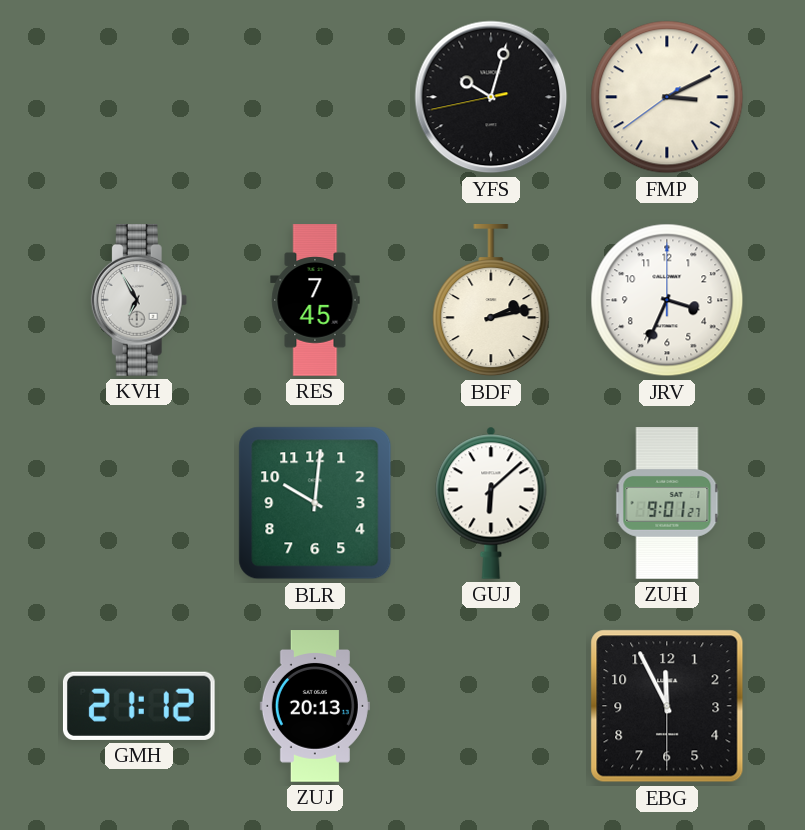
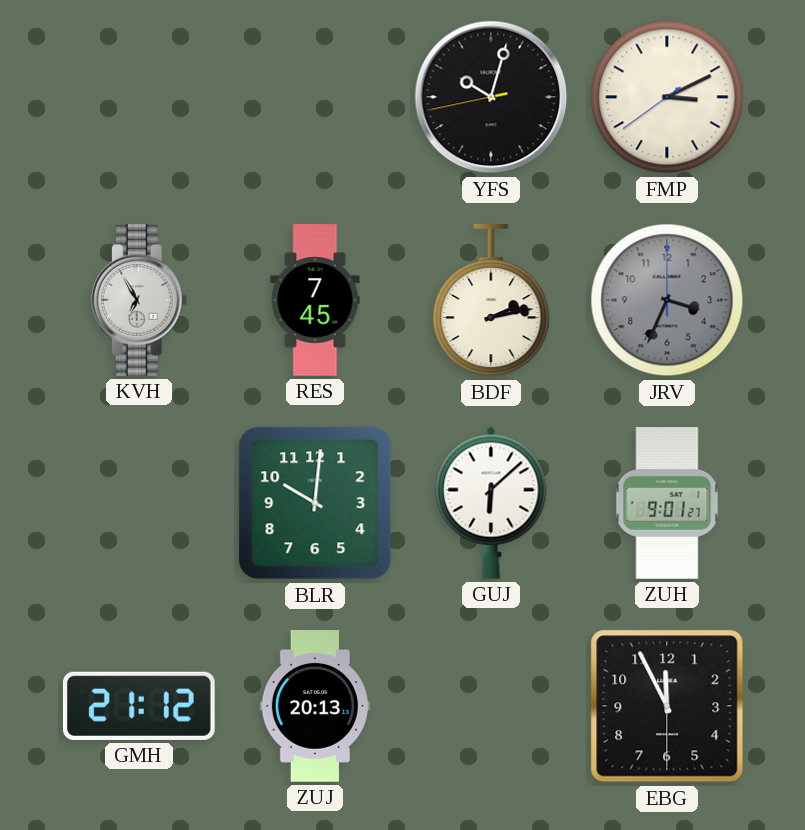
JRV dial: white -> grey
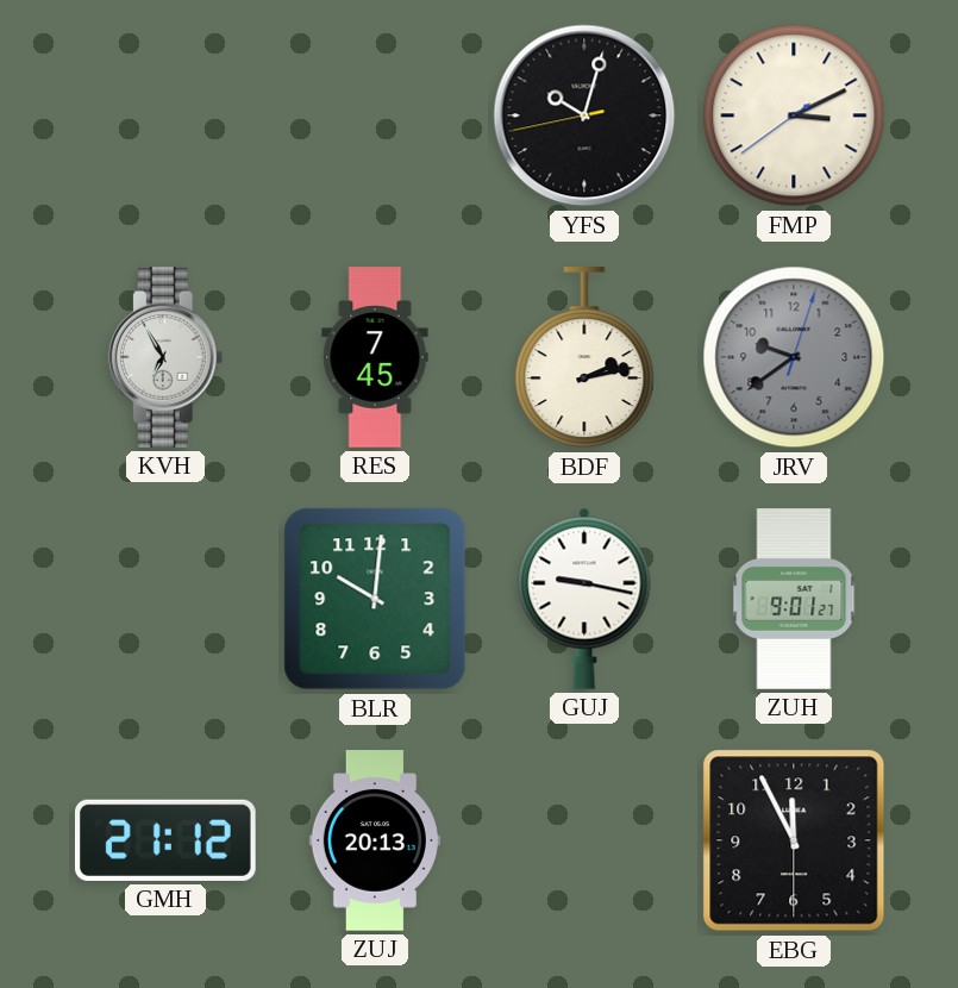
JRV: 3:34 -> 9:39
GUJ: 6:08 -> 9:17
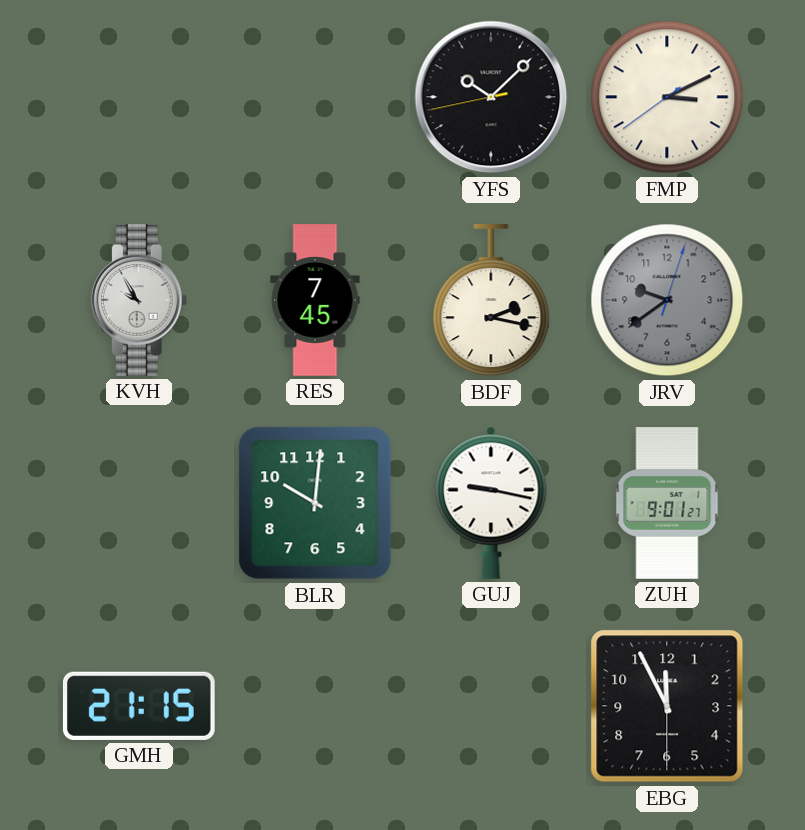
YFS: 10:02 -> 10:07
KVH: 6:55 -> 9:55
BDF: 2:13 -> 2:17
GMH: 21:12 -> 21:15
ZUJ: 20:13 -> none
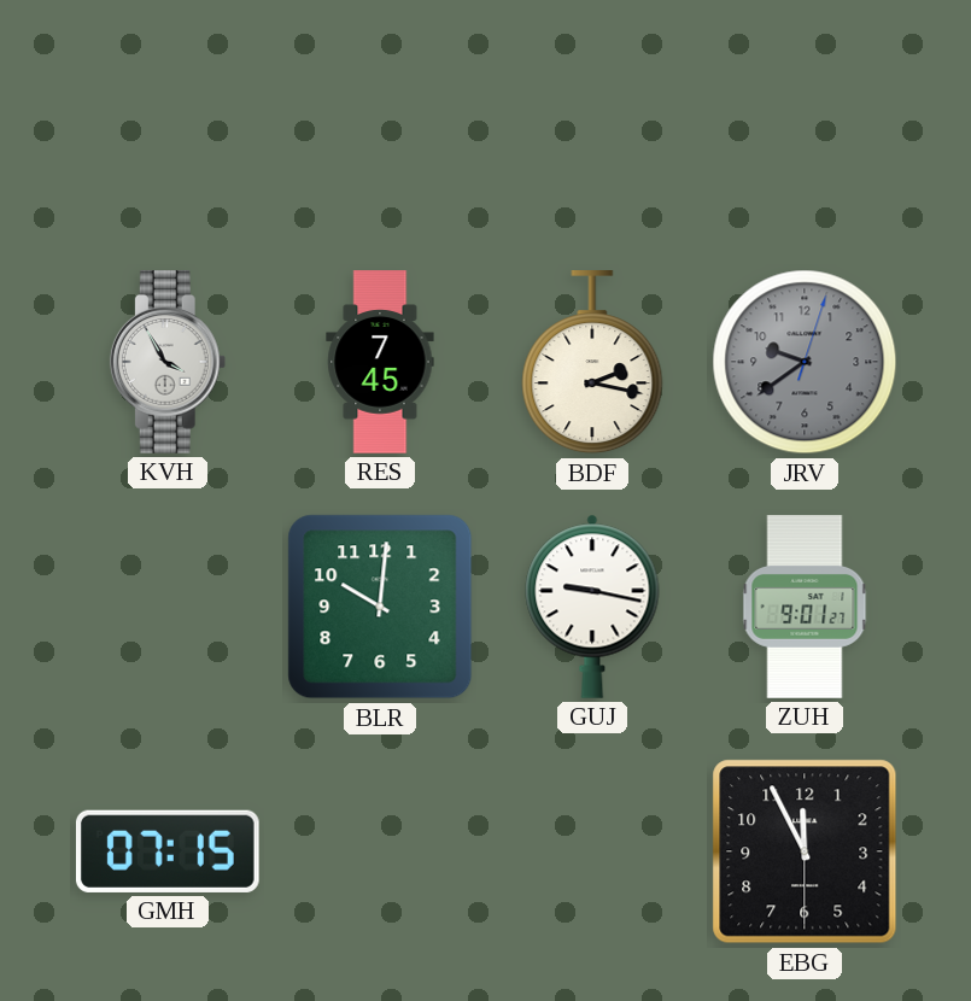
YFS: 10:07 -> none
FMP: 3:10 -> none
KVH: 9:55 -> 3:55
GMH: 21:15 -> 07:15
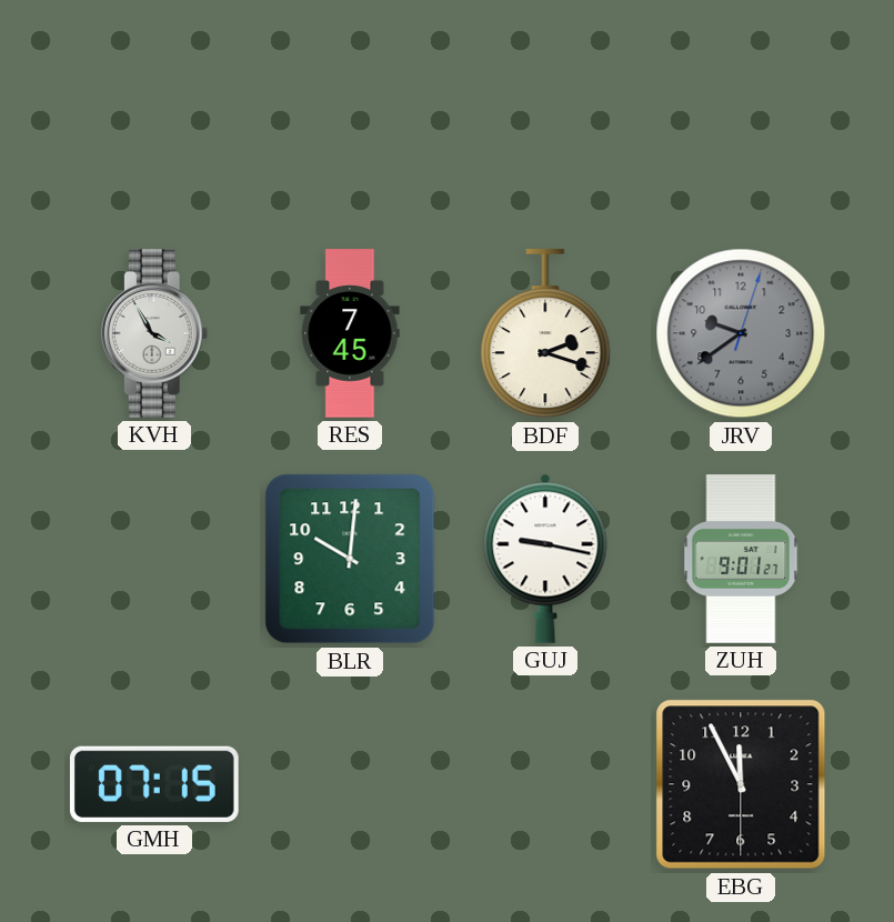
BDF: 2:17 -> 2:18
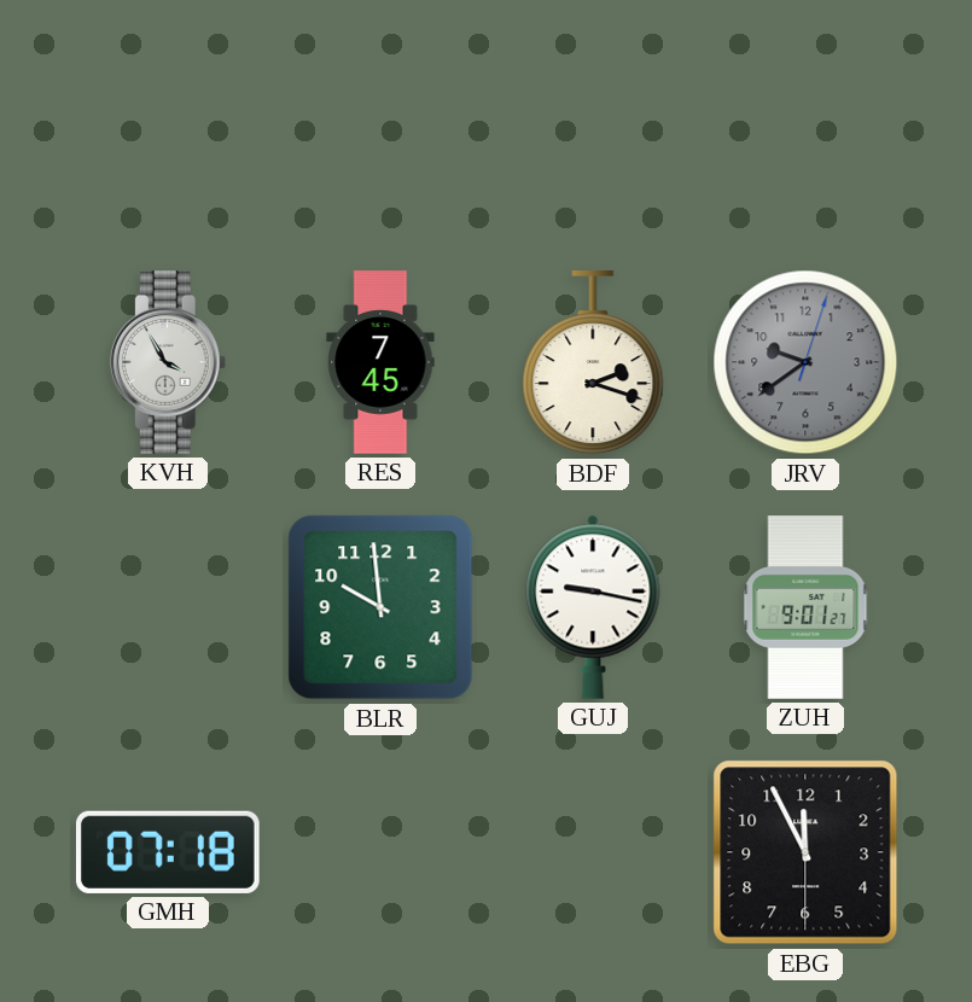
BLR: 10:01 -> 9:59
GMH: 07:15 -> 07:18
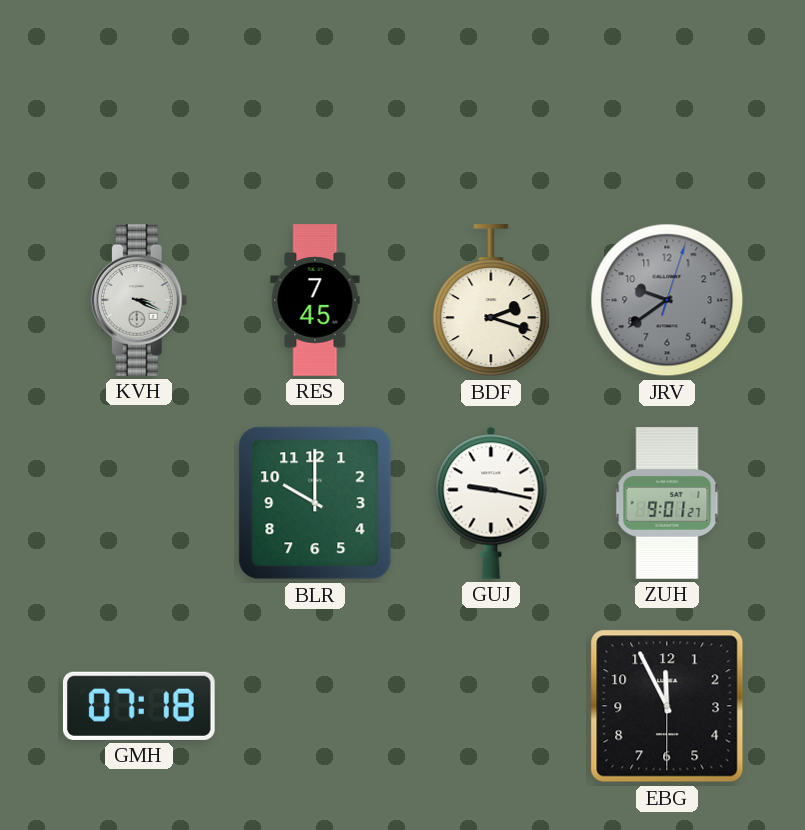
KVH: 3:55 -> 3:19
BLR: 9:59 -> 10:00
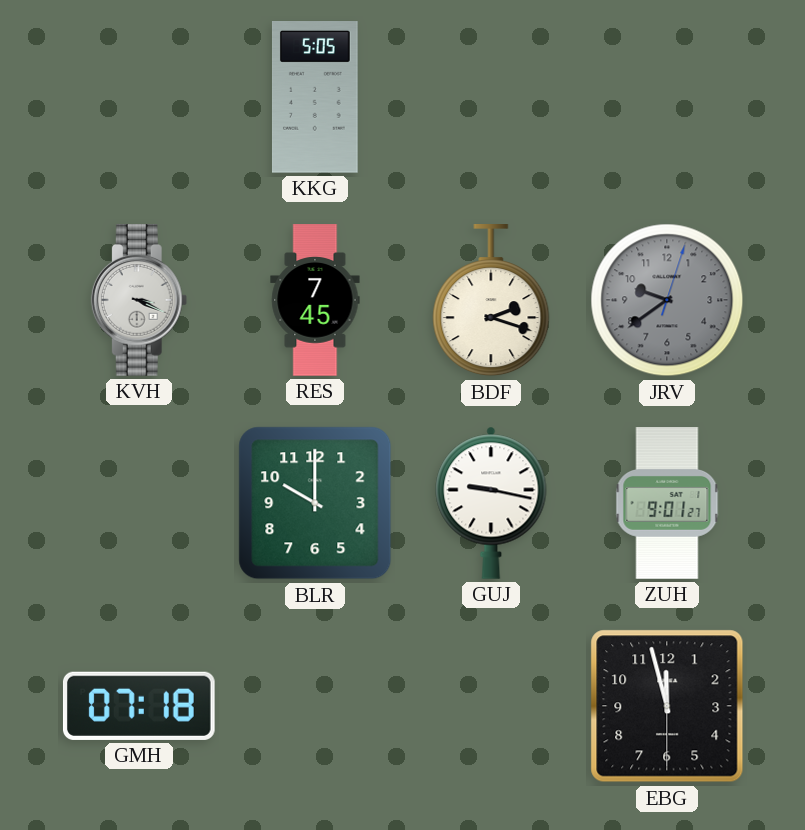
KKG: none -> 5:05
EBG: 11:55 -> 11:57
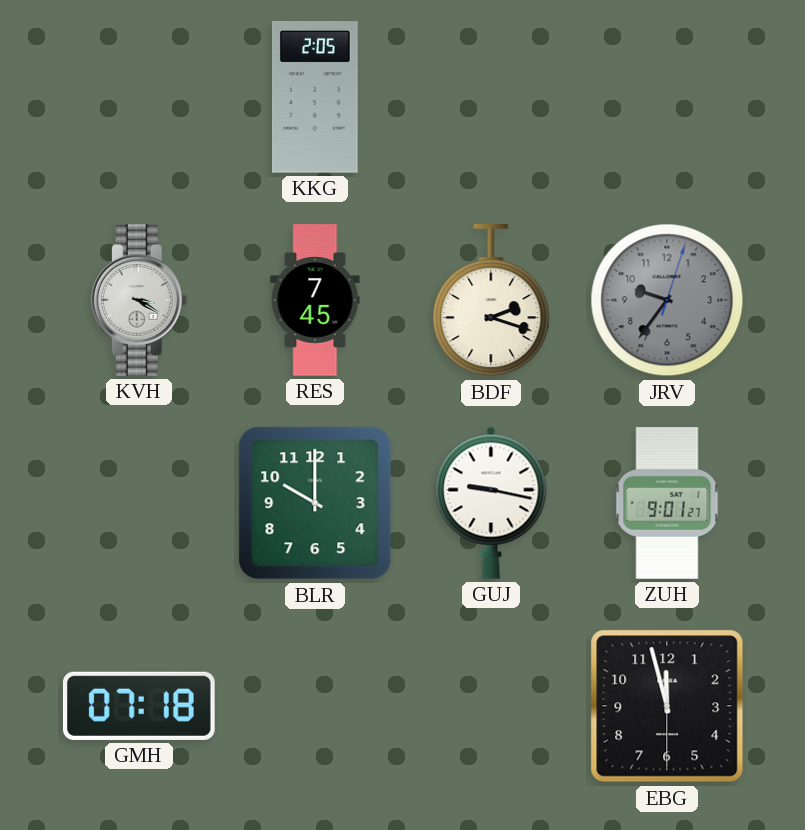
KKG: 5:05 -> 2:05
KVH: 3:19 -> 3:20
JRV: 9:39 -> 9:36
